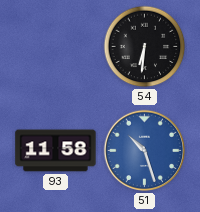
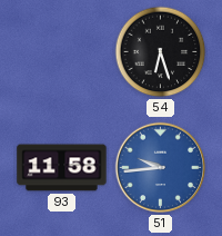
54: 6:31 -> 6:27
51: 10:27 -> 9:44
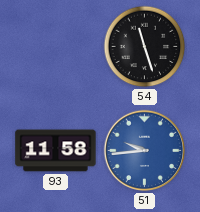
54: 6:27 -> 11:27
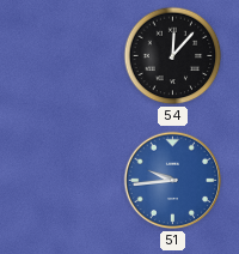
54: 11:27 -> 12:07
93: 11:58 -> none
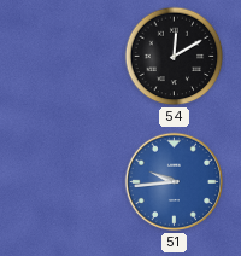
54: 12:07 -> 12:10
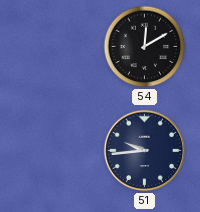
51 dial: blue -> navy
